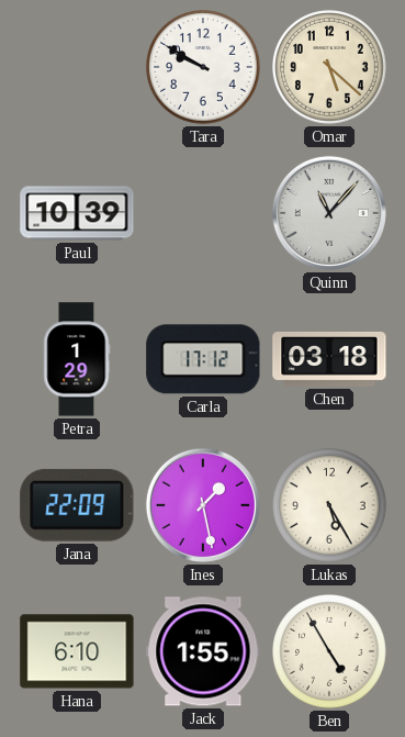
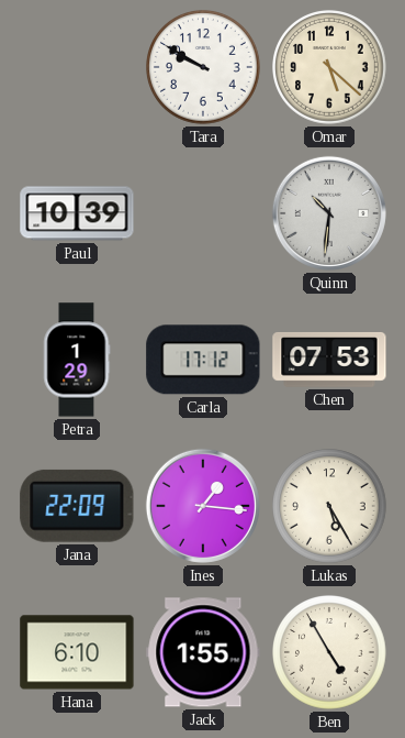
Quinn: 11:07 -> 10:31
Chen: 03:18 -> 07:53
Ines: 1:28 -> 1:16
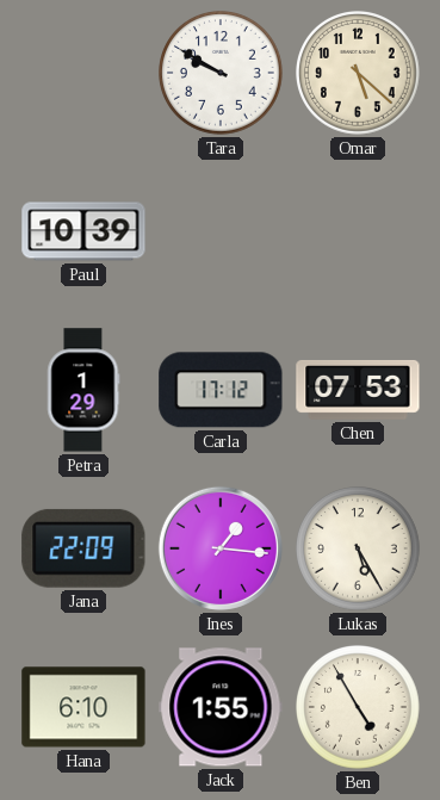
Quinn: 10:31 -> none
